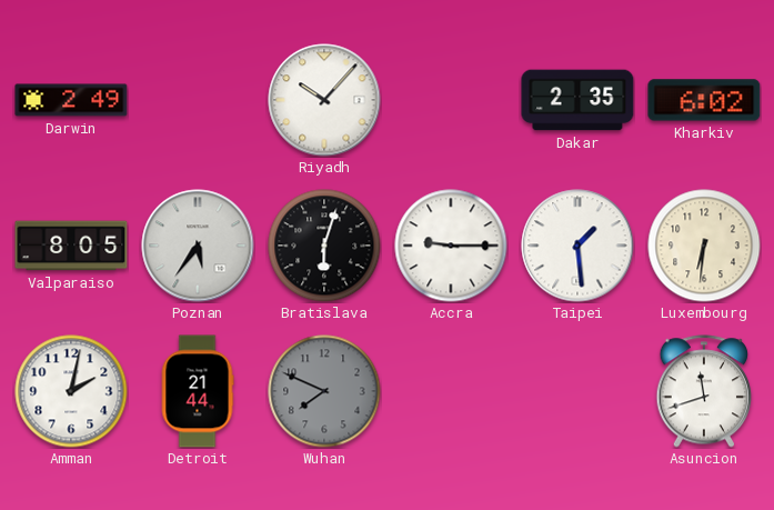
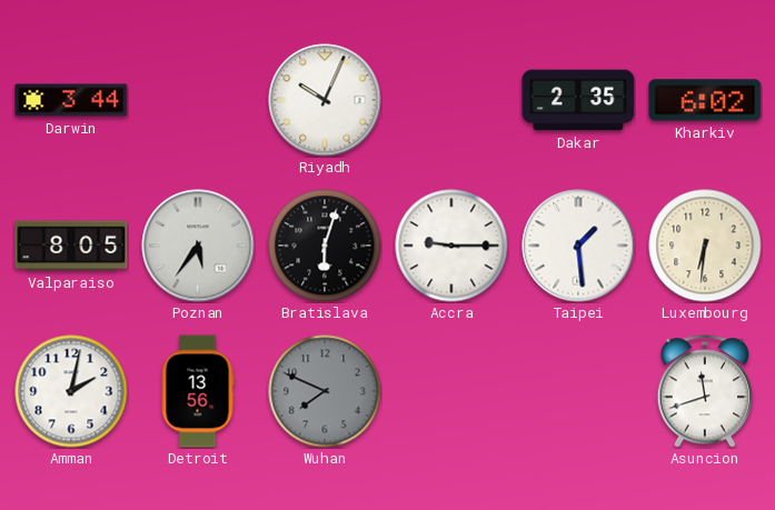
Darwin: 2:49 -> 3:44
Riyadh: 10:07 -> 10:04
Detroit: 21:44 -> 13:56
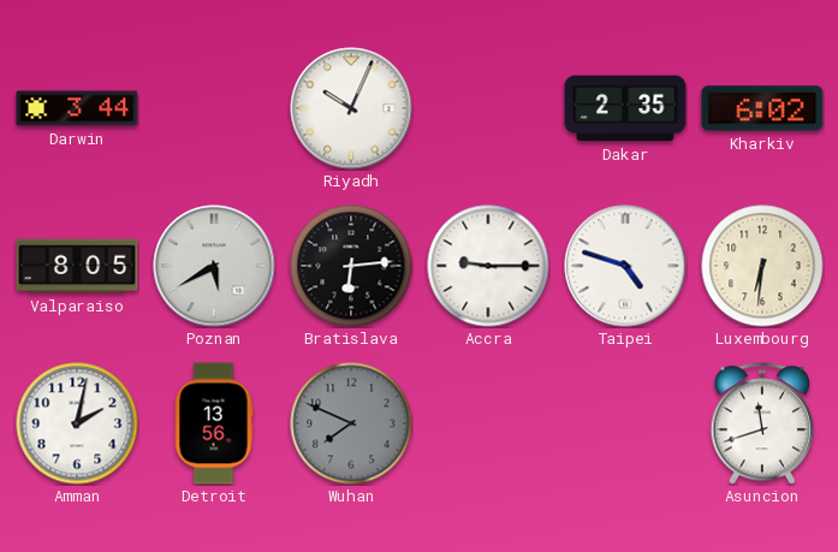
Poznan: 5:36 -> 5:40
Bratislava: 6:03 -> 6:14
Taipei: 1:29 -> 4:48
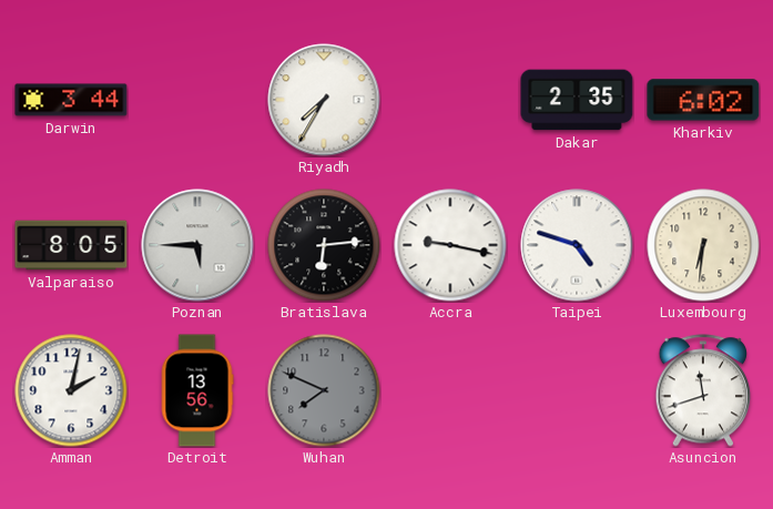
Riyadh: 10:04 -> 7:35
Poznan: 5:40 -> 5:45
Accra: 9:15 -> 9:17
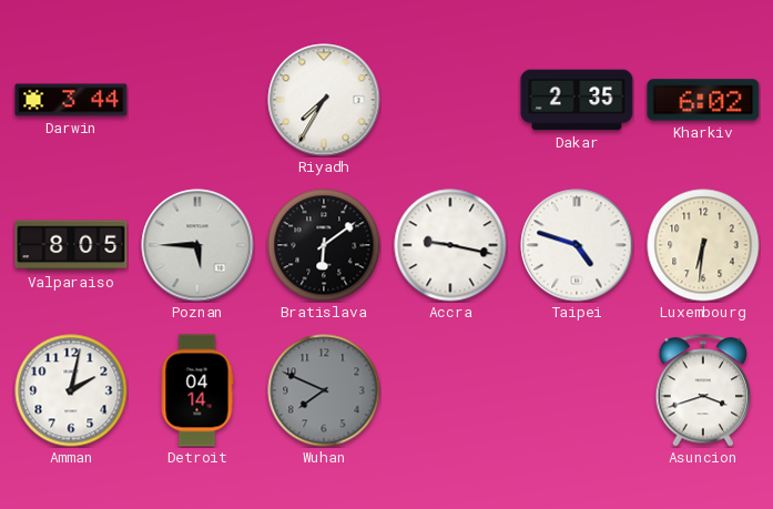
Bratislava: 6:14 -> 6:09
Detroit: 13:56 -> 04:14
Asuncion: 11:42 -> 3:42
